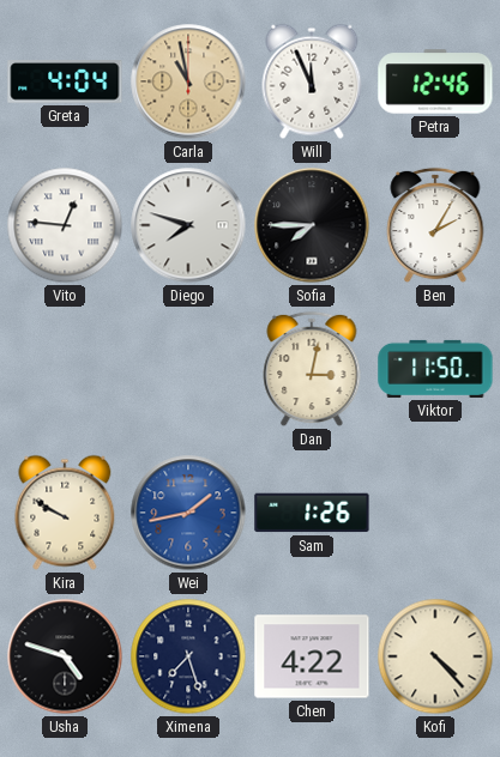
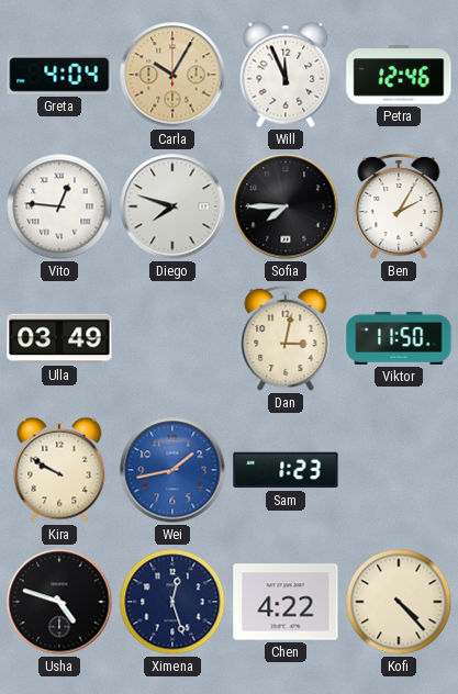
Carla: 10:58 -> 10:05
Ulla: none -> 03:49
Sam: 1:26 -> 1:23
Ximena: 7:27 -> 12:27
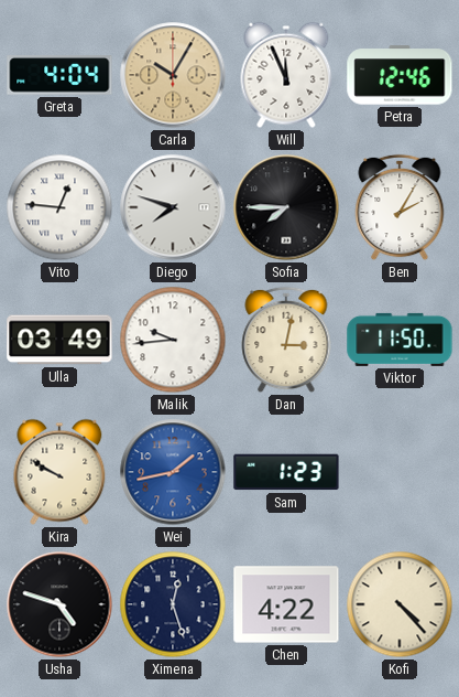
Malik: none -> 9:44
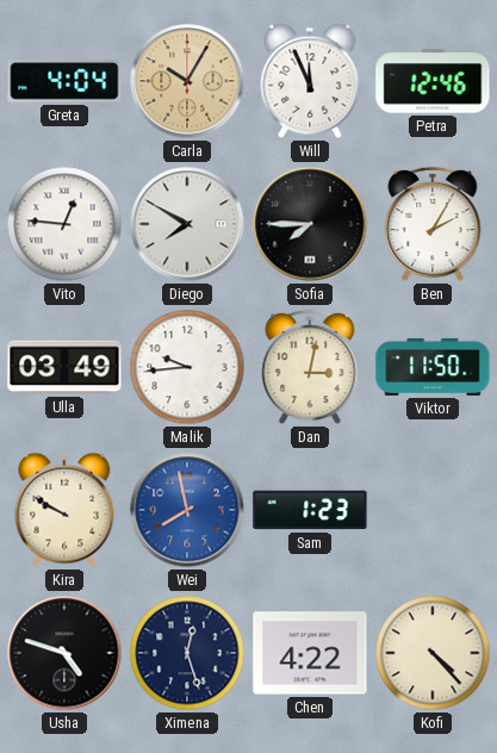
Diego: 7:48 -> 7:50
Wei: 1:43 -> 7:58
